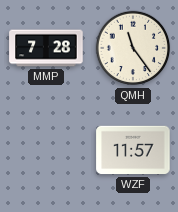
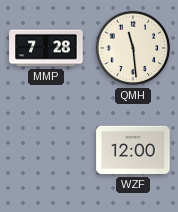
QMH: 11:24 -> 11:29
WZF: 11:57 -> 12:00
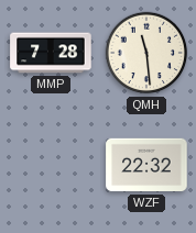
WZF: 12:00 -> 22:32
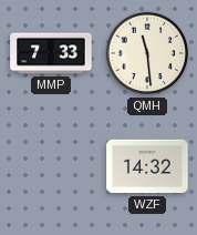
MMP: 7:28 -> 7:33
WZF: 22:32 -> 14:32
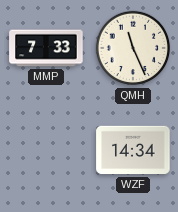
QMH: 11:29 -> 11:26
WZF: 14:32 -> 14:34
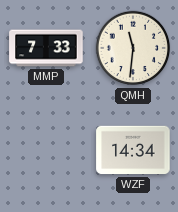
QMH: 11:26 -> 11:31
